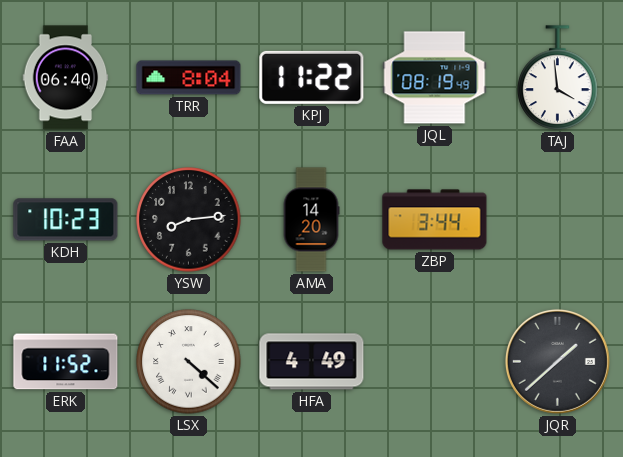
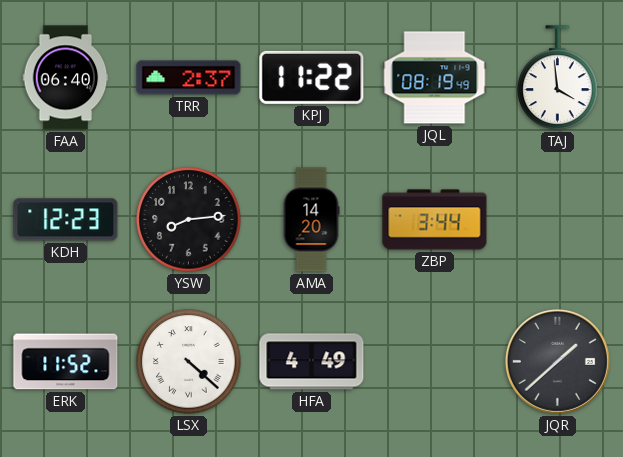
TRR: 8:04 -> 2:37
KDH: 10:23 -> 12:23
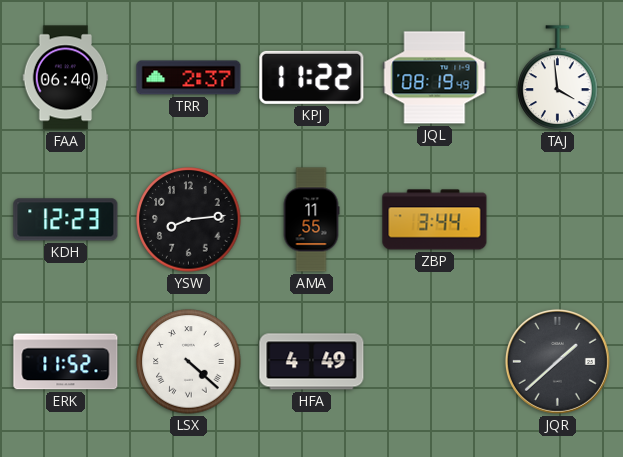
AMA: 14:20 -> 11:55
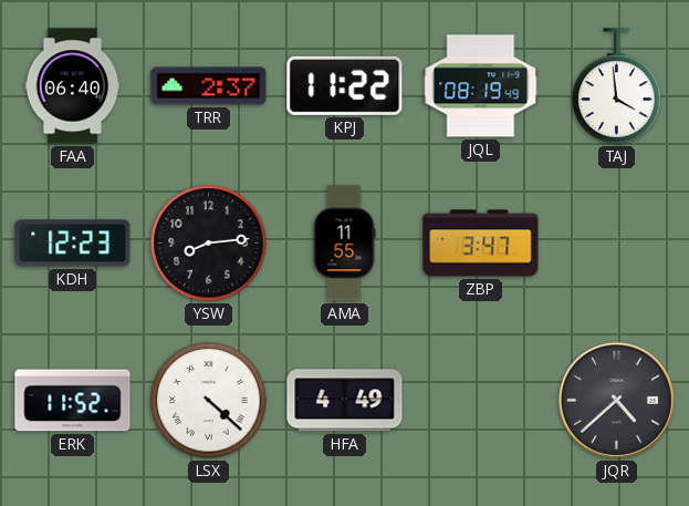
ZBP: 3:44 -> 3:47
JQR: 1:38 -> 4:38
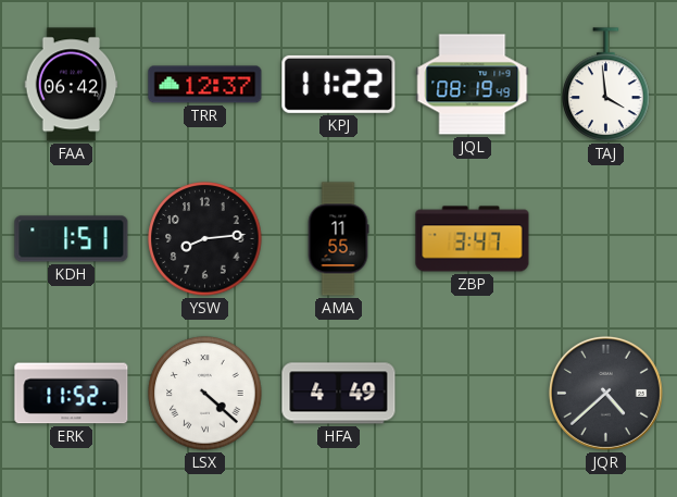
FAA: 06:40 -> 06:42
TRR: 2:37 -> 12:37
KDH: 12:23 -> 1:51
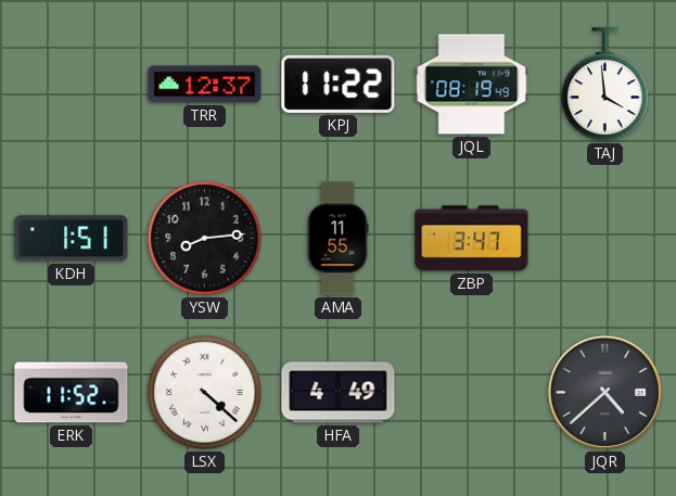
FAA: 06:42 -> none
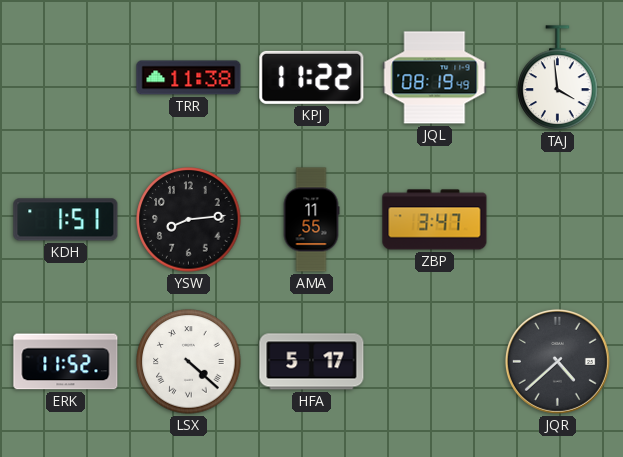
TRR: 12:37 -> 11:38
HFA: 4:49 -> 5:17
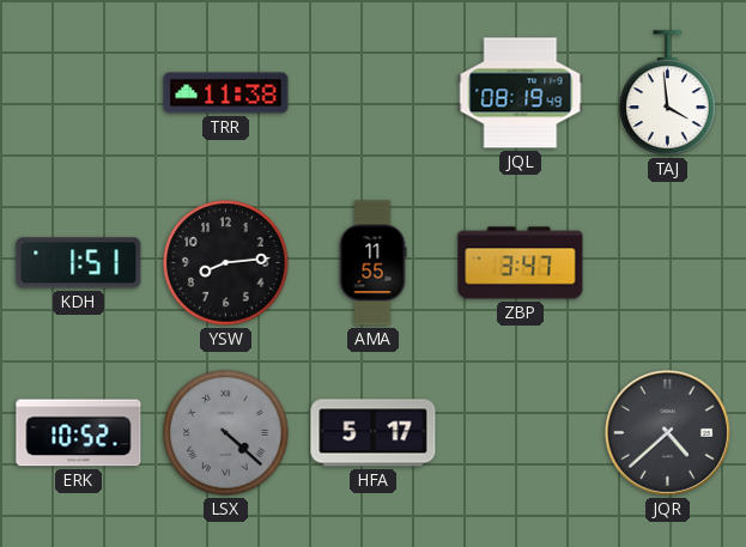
KPJ: 11:22 -> none
ERK: 11:52 -> 10:52
LSX dial: white -> grey
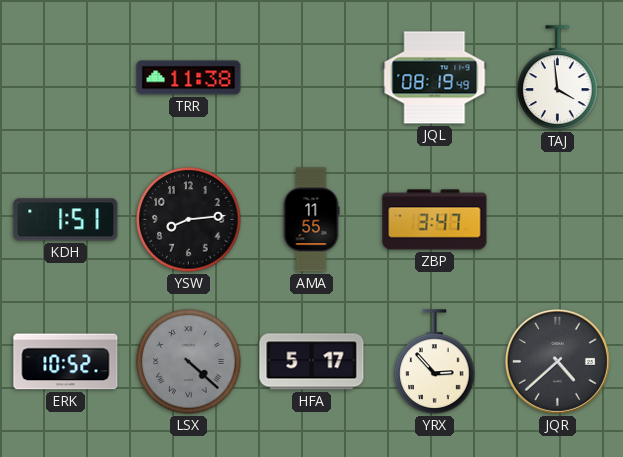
YRX: none -> 2:53
